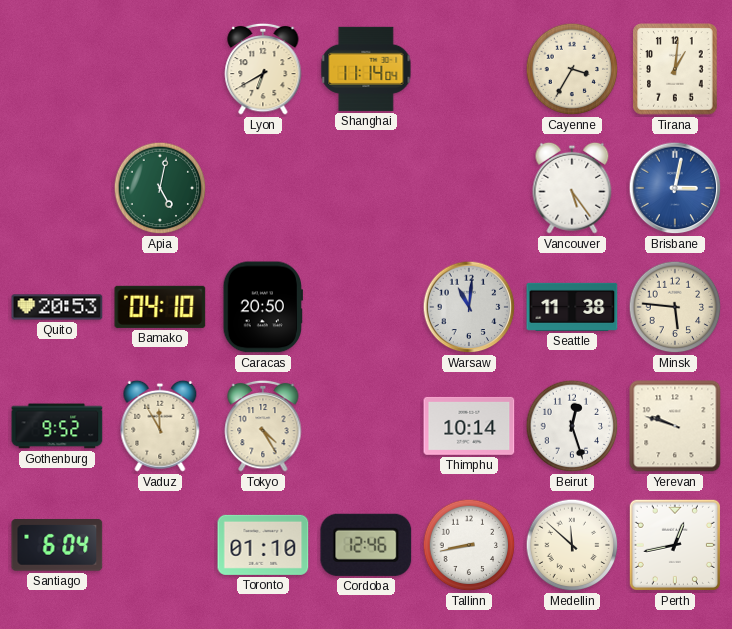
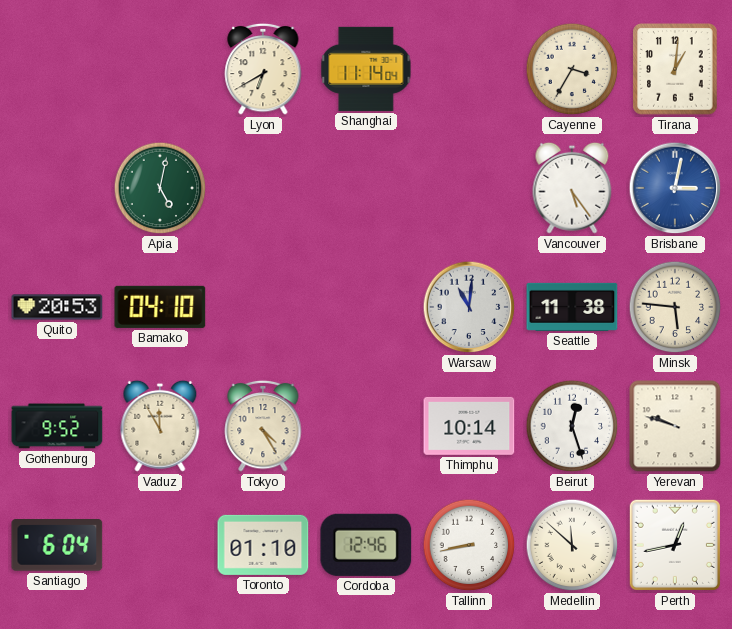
Caracas: 20:50 -> none
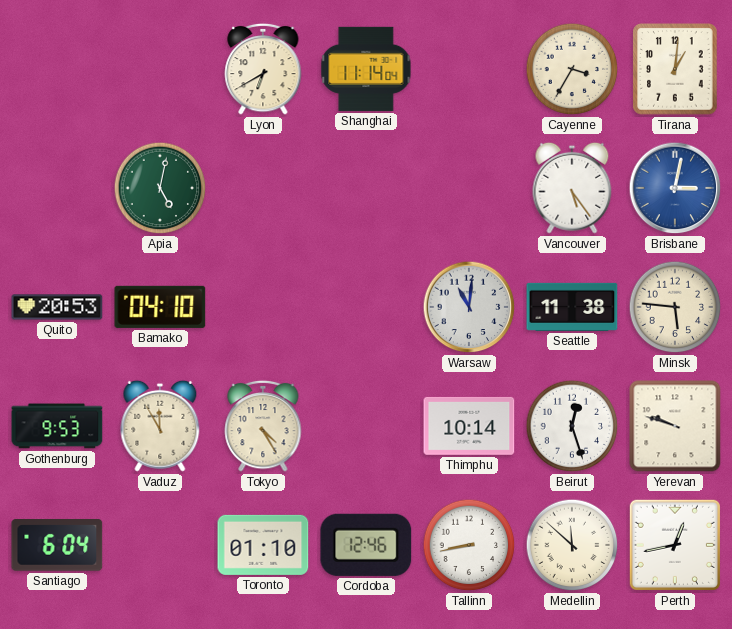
Gothenburg: 9:52 -> 9:53
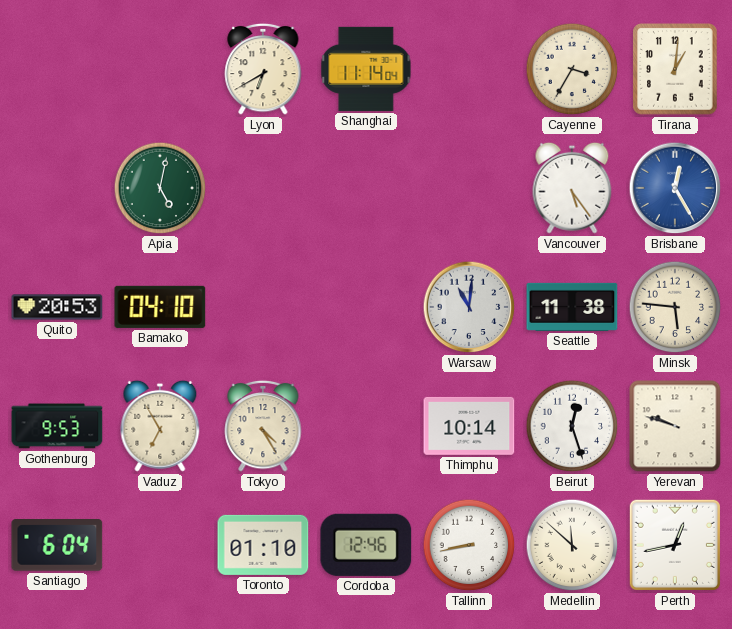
Brisbane: 3:02 -> 12:25
Vaduz: 11:55 -> 6:55
